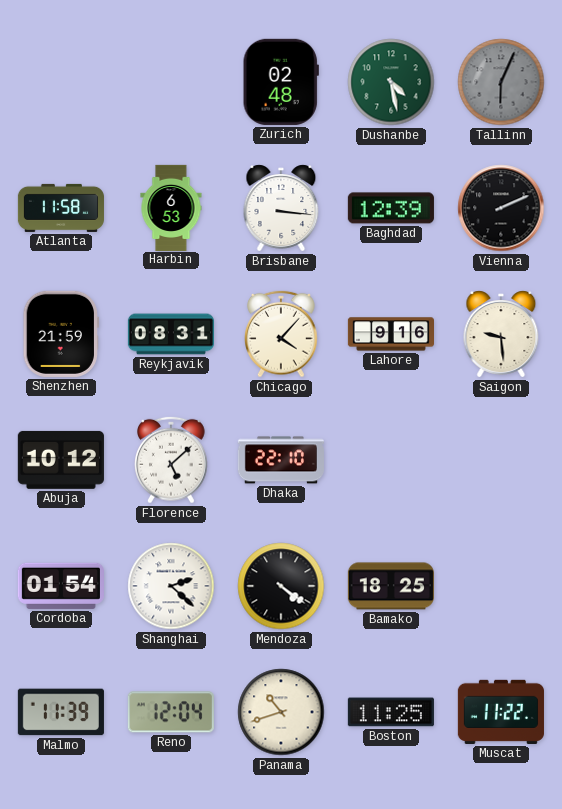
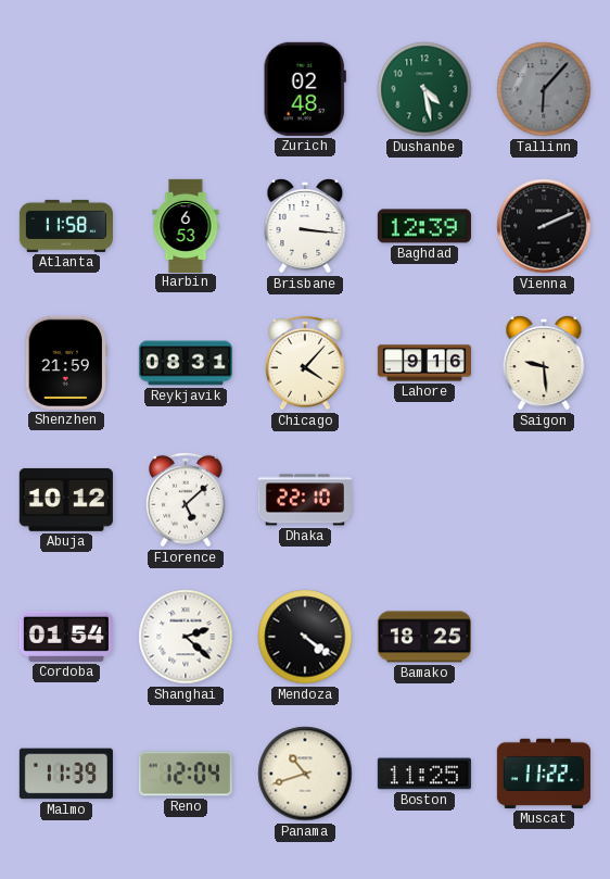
Tallinn: 6:04 -> 6:07
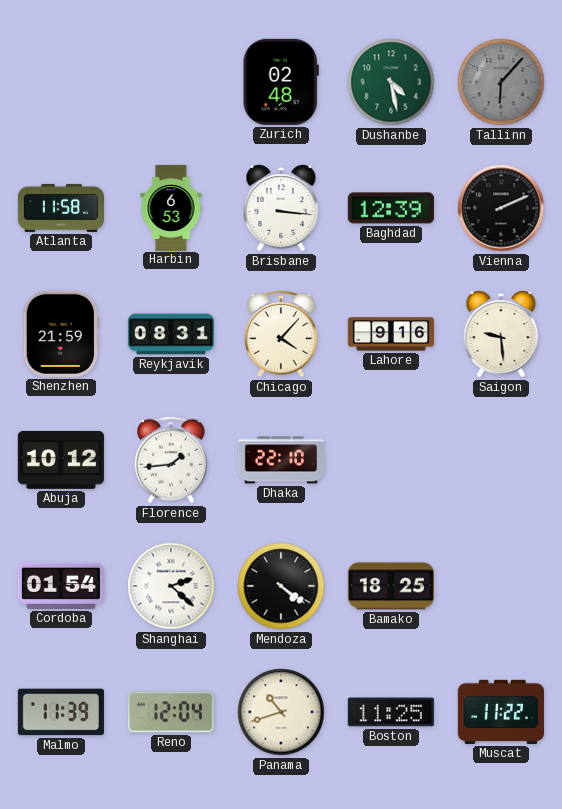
Florence: 5:08 -> 1:44
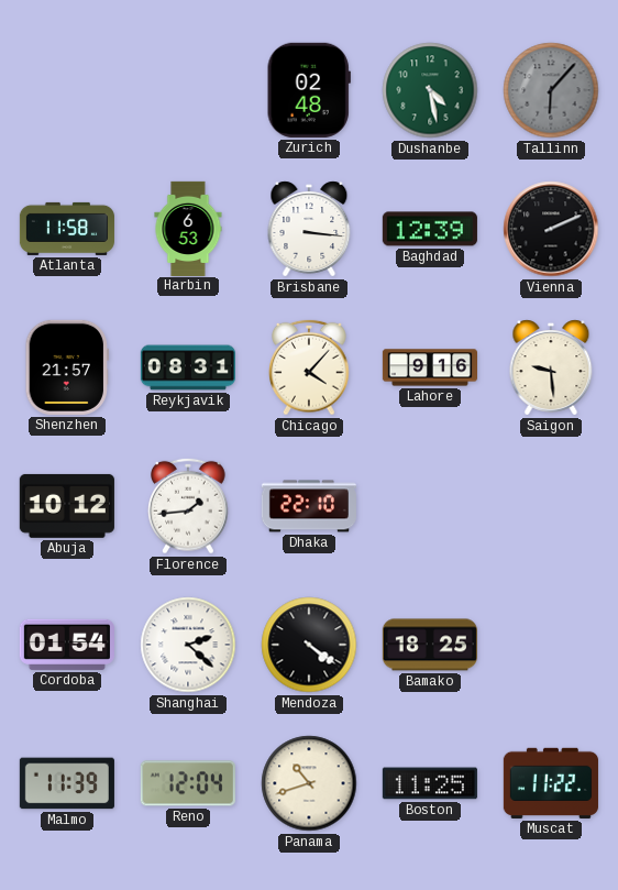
Shenzhen: 21:59 -> 21:57
